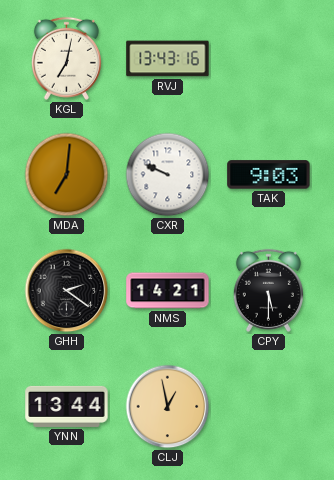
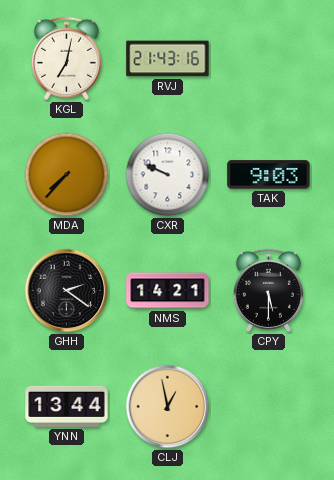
RVJ: 13:43 -> 21:43
MDA: 7:01 -> 7:37
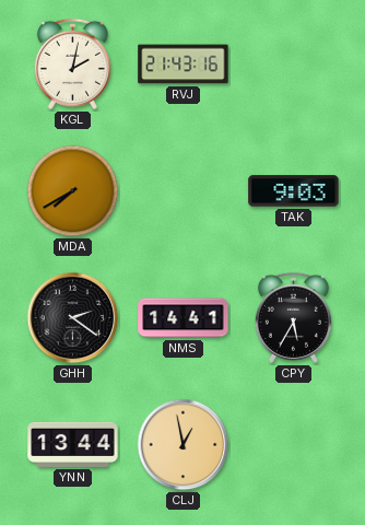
KGL: 7:02 -> 2:02
MDA: 7:37 -> 7:40
CXR: 9:49 -> none
NMS: 14:21 -> 14:41
CPY: 5:30 -> 5:35
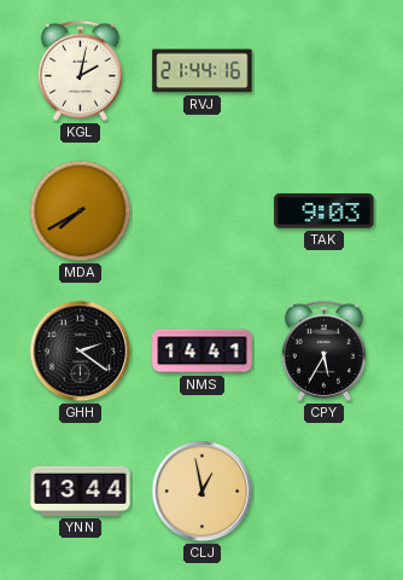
RVJ: 21:43 -> 21:44
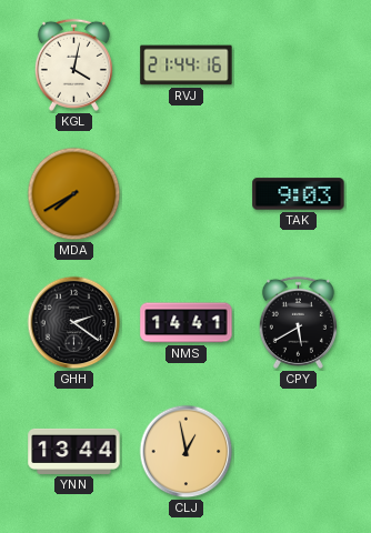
KGL: 2:02 -> 4:02
CPY: 5:35 -> 5:40
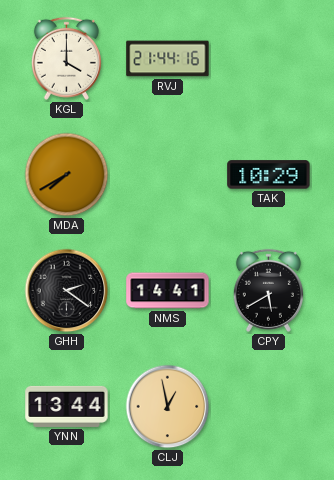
KGL: 4:02 -> 4:00
TAK: 9:03 -> 10:29
